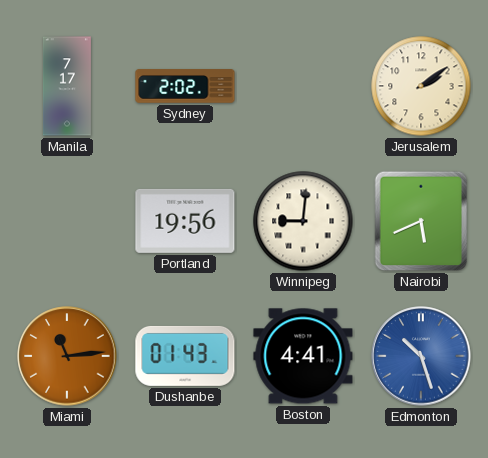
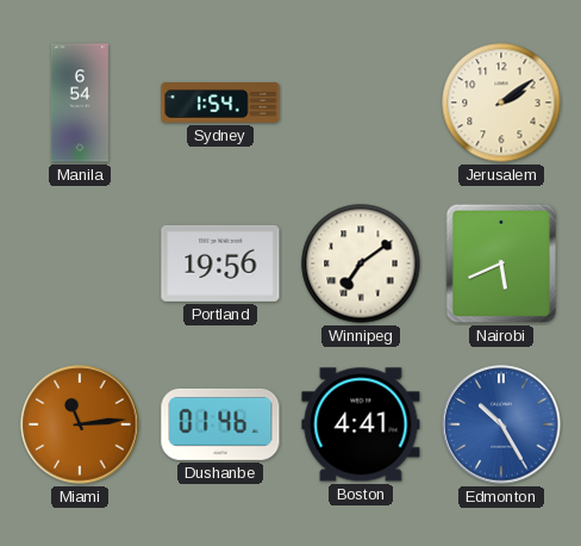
Manila: 7:17 -> 6:54
Sydney: 2:02 -> 1:54
Winnipeg: 9:01 -> 7:09
Dushanbe: 01:43 -> 01:46
Edmonton: 10:27 -> 10:25
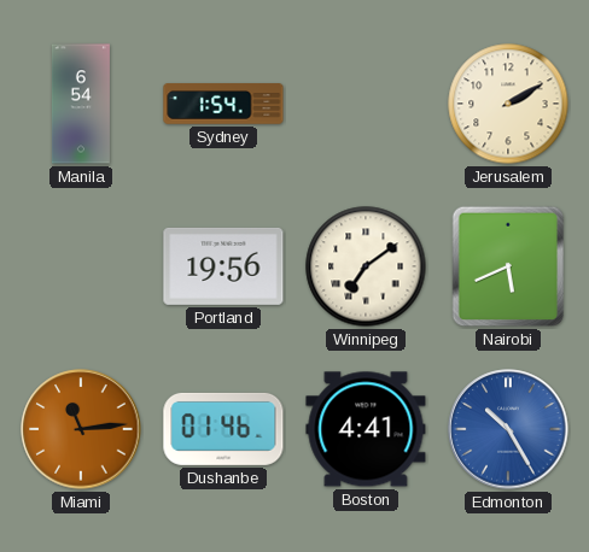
Jerusalem: 2:09 -> 2:10
